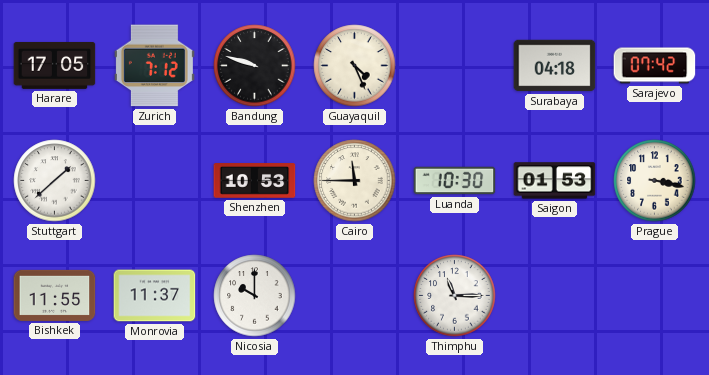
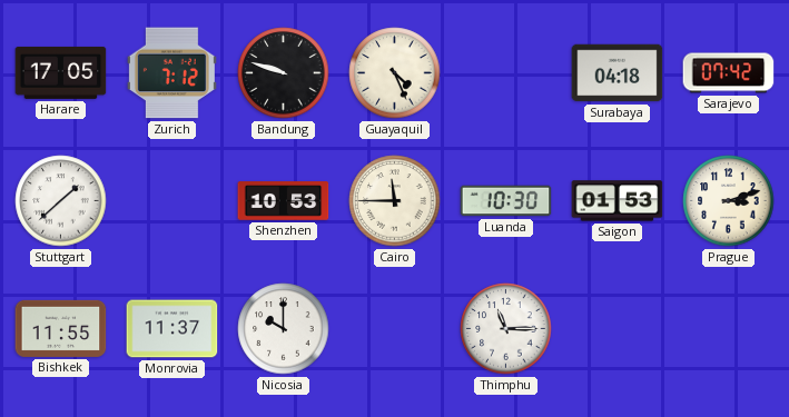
Prague: 3:17 -> 3:12
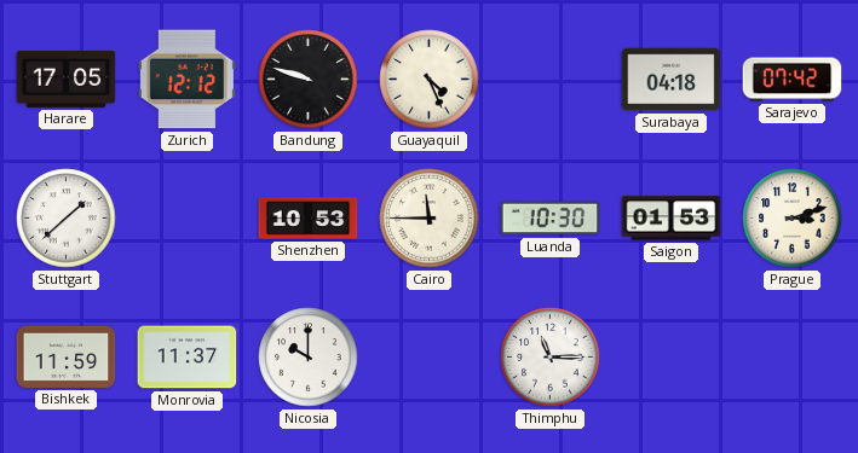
Zurich: 7:12 -> 12:12
Bishkek: 11:55 -> 11:59
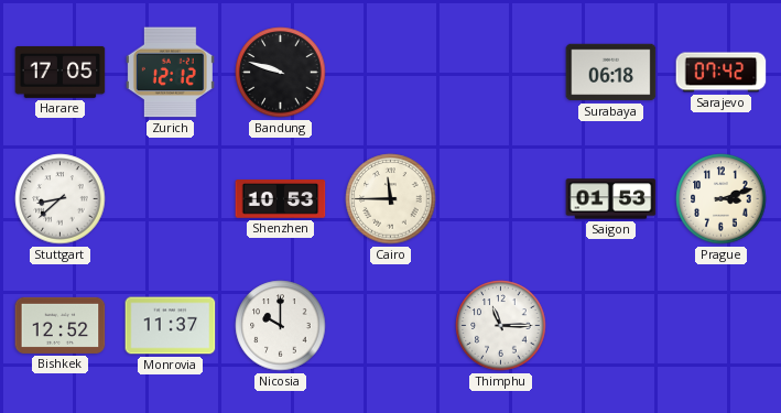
Guayaquil: 4:26 -> none
Surabaya: 04:18 -> 06:18
Stuttgart: 1:38 -> 8:38
Luanda: 10:30 -> none
Bishkek: 11:59 -> 12:52
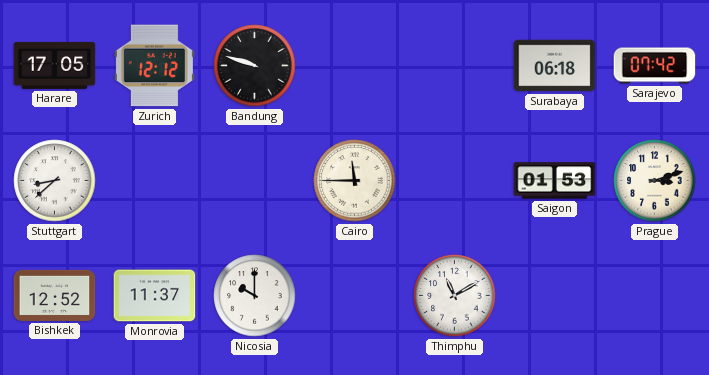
Shenzhen: 10:53 -> none
Thimphu: 11:15 -> 11:10
